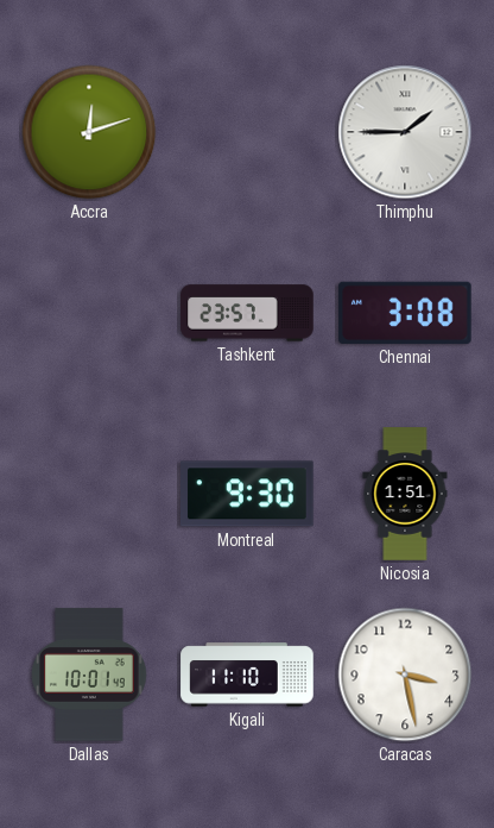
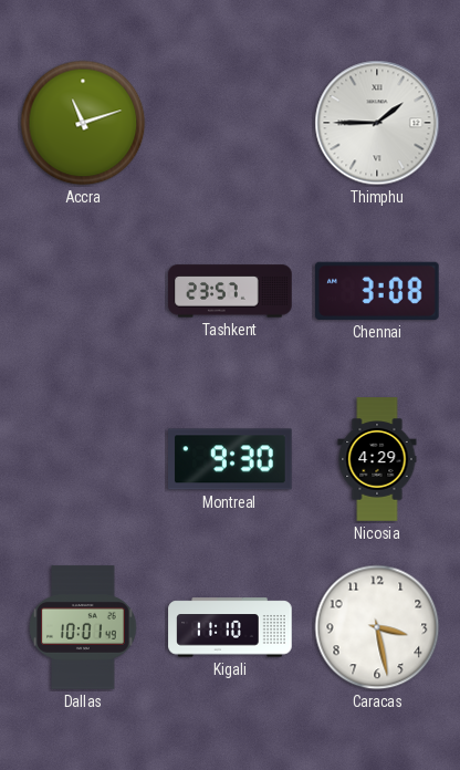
Accra: 12:12 -> 11:12
Nicosia: 1:51 -> 4:29
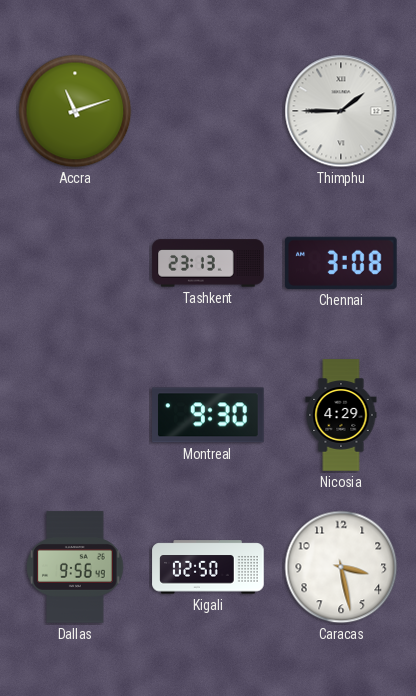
Tashkent: 23:57 -> 23:13
Dallas: 10:01 -> 9:56
Kigali: 11:10 -> 02:50
